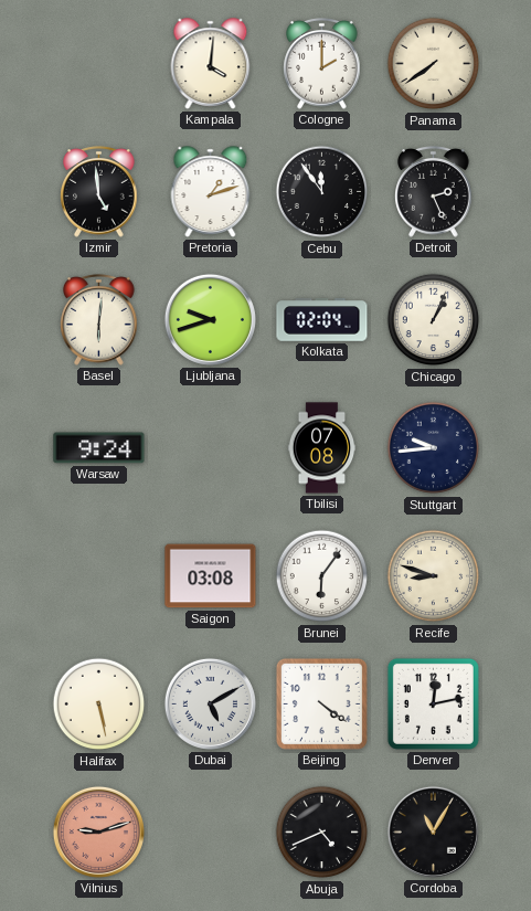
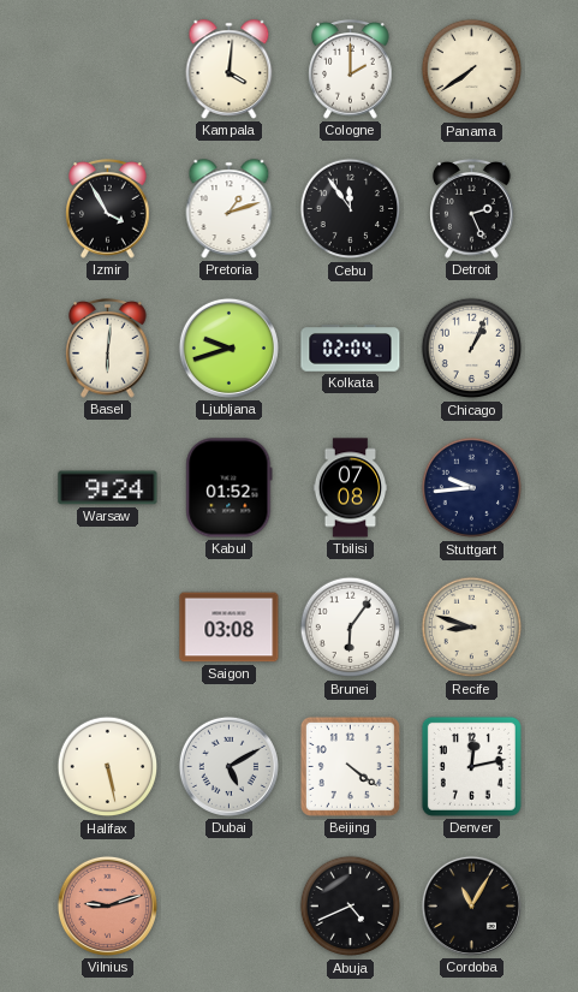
Izmir: 4:59 -> 3:55
Kabul: none -> 01:52
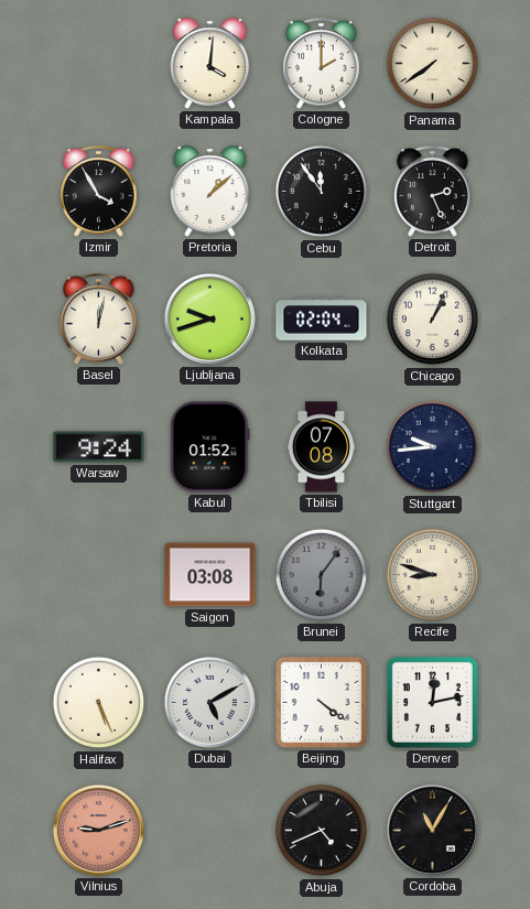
Pretoria: 1:12 -> 1:08
Basel: 6:01 -> 12:02
Brunei dial: white -> grey
Halifax: 5:28 -> 5:26
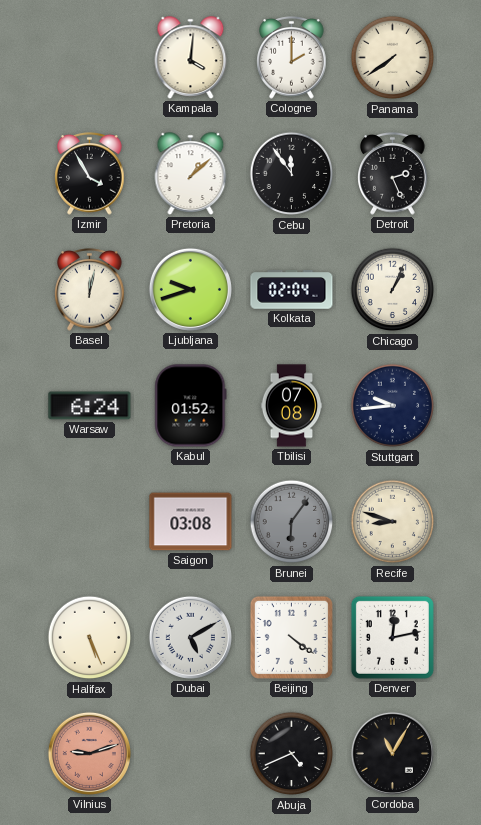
Warsaw: 9:24 -> 6:24
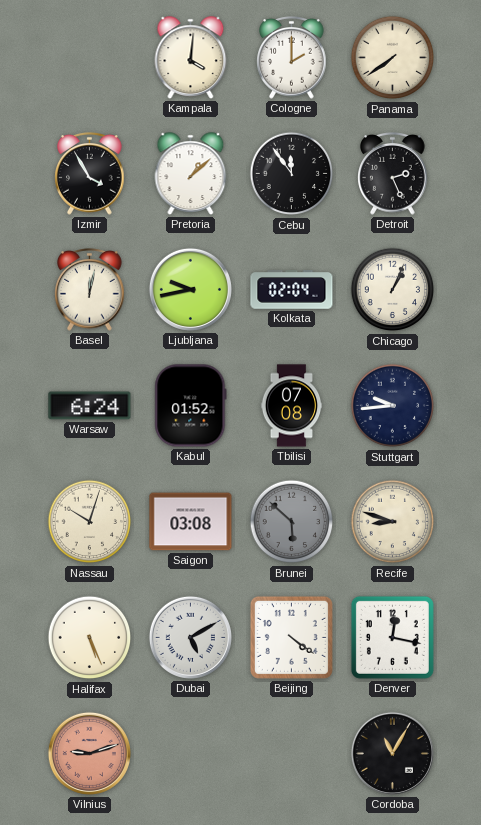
Ljubljana: 9:42 -> 9:43
Nassau: none -> 10:03
Brunei: 6:06 -> 5:52
Denver: 12:13 -> 12:17
Abuja: 4:41 -> none
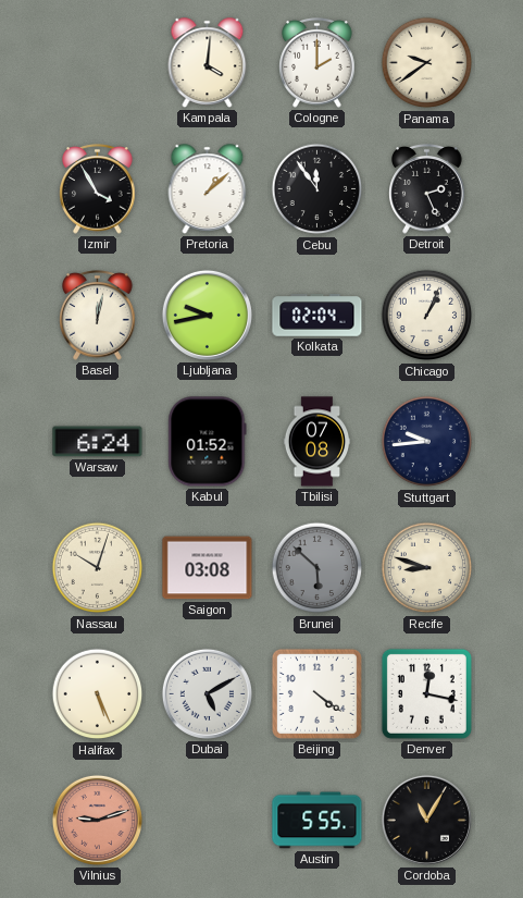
Panama: 7:39 -> 9:39
Austin: none -> 5:55
